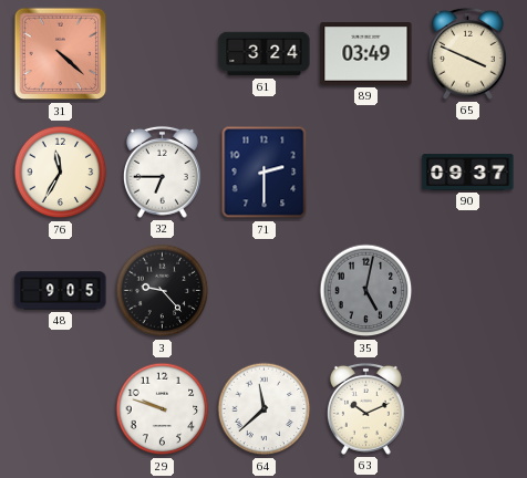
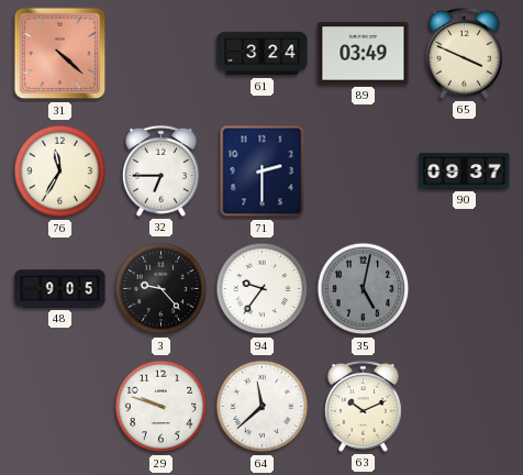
94: none -> 9:36
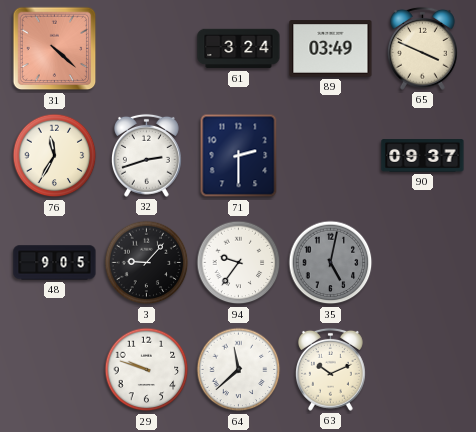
32: 6:45 -> 2:42
3: 9:23 -> 9:07
